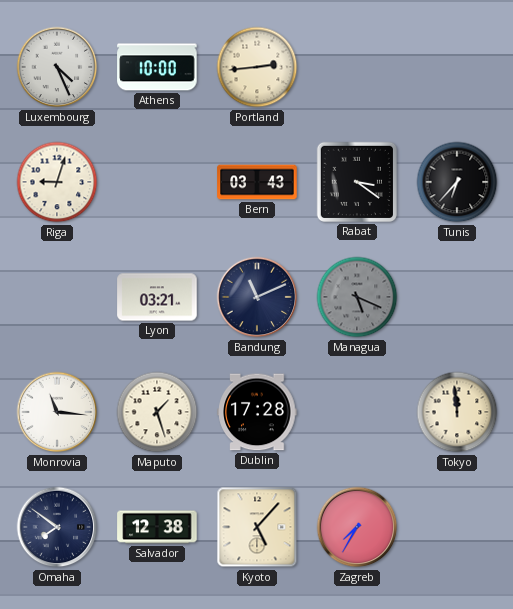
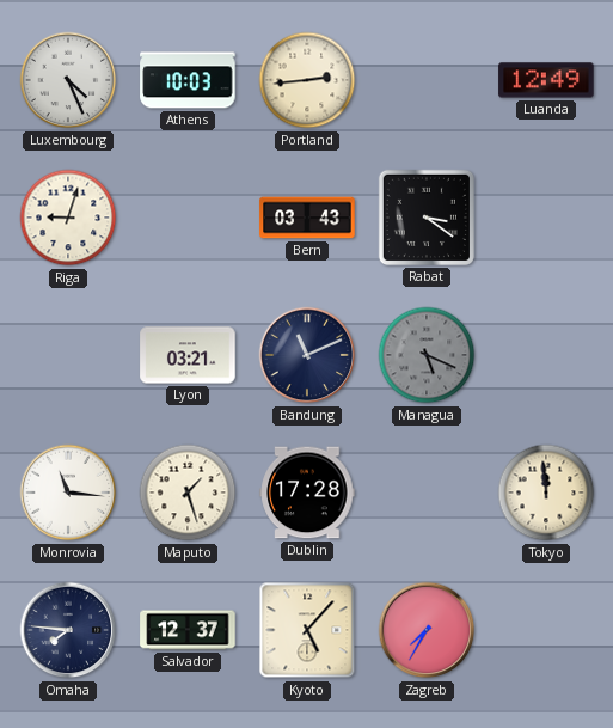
Athens: 10:00 -> 10:03
Luanda: none -> 12:49
Tunis: 6:37 -> none
Omaha: 7:51 -> 7:46
Salvador: 12:38 -> 12:37
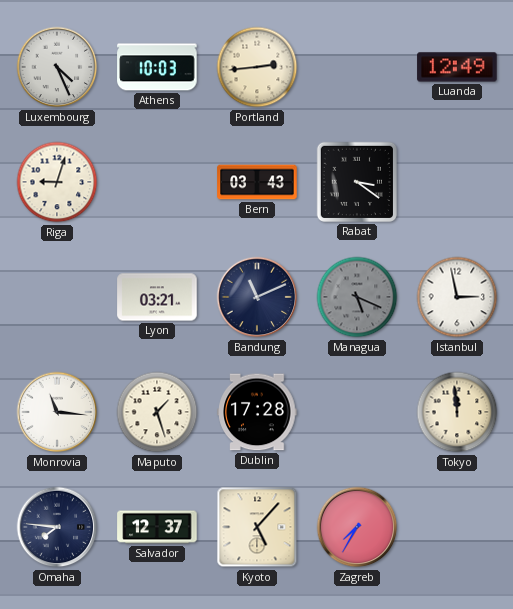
Istanbul: none -> 2:58
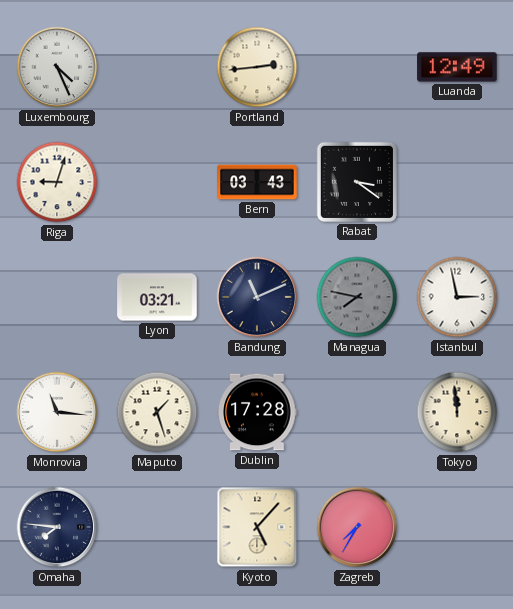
Athens: 10:03 -> none
Managua: 5:19 -> 7:47
Salvador: 12:37 -> none
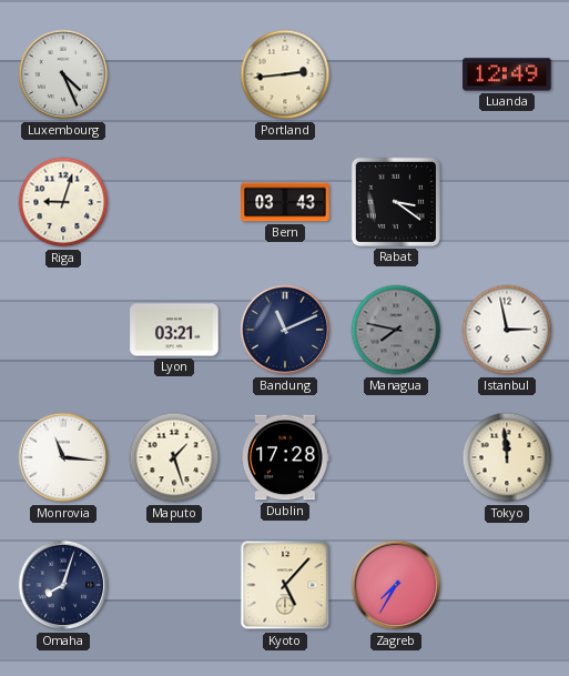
Omaha: 7:46 -> 8:03
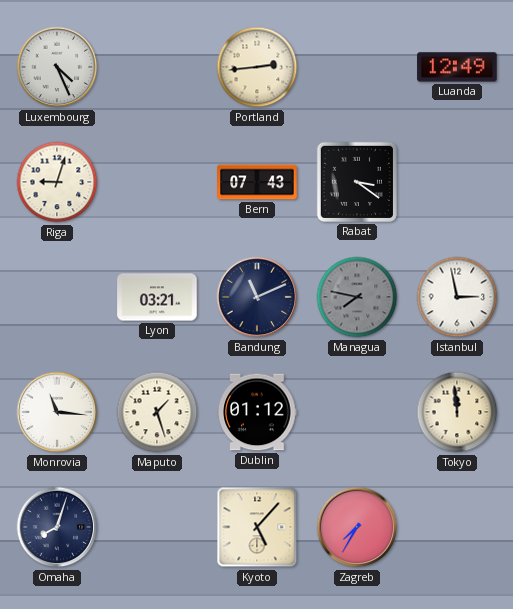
Bern: 03:43 -> 07:43
Dublin: 17:28 -> 01:12
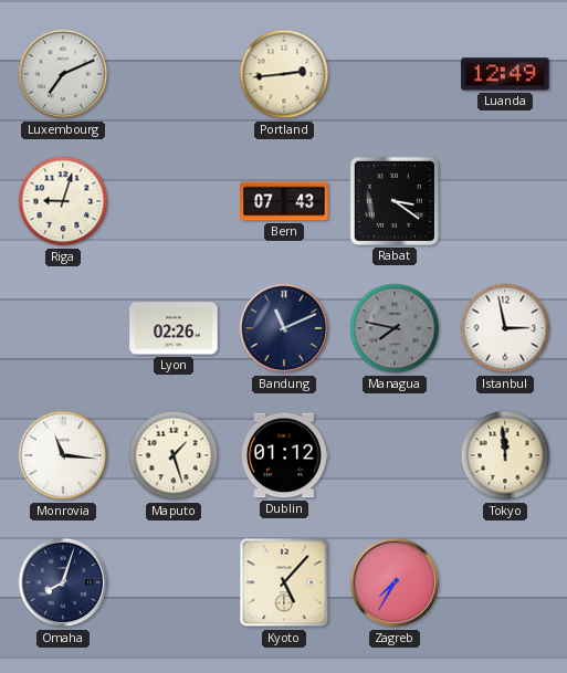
Luxembourg: 4:26 -> 7:11
Lyon: 03:21 -> 02:26
